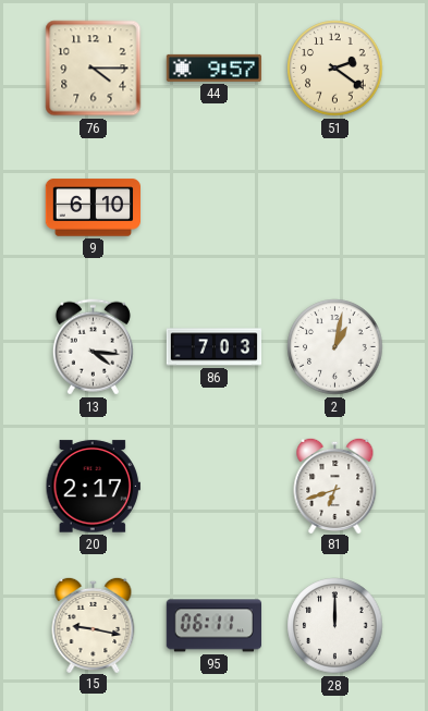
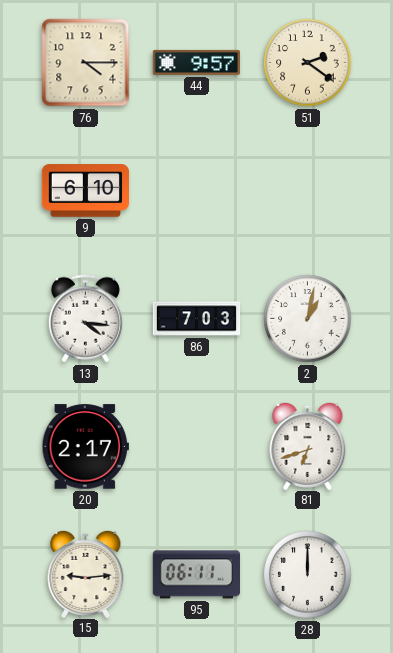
15: 9:17 -> 9:14
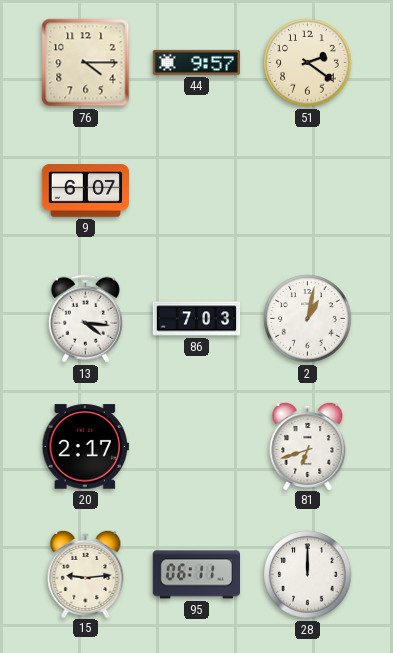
9: 6:10 -> 6:07
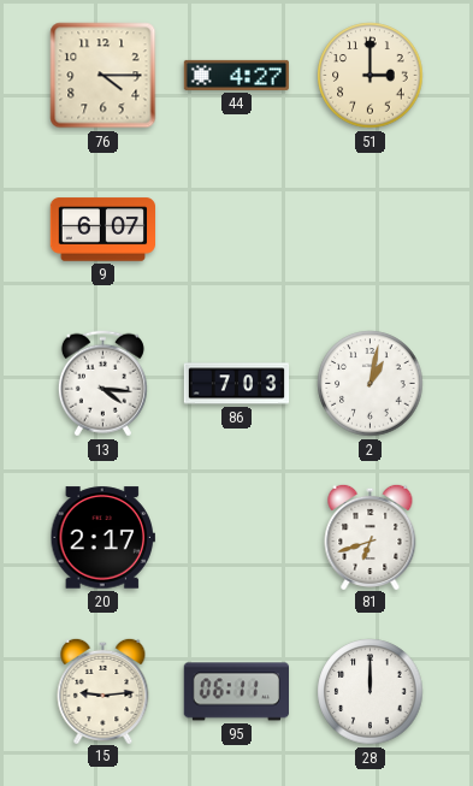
44: 9:57 -> 4:27
51: 2:21 -> 3:00
